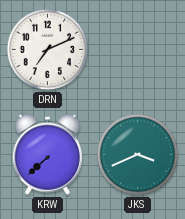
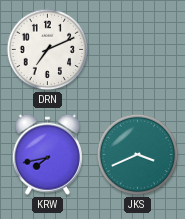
KRW: 7:38 -> 7:43
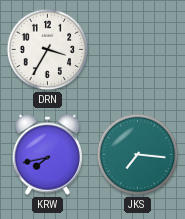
DRN: 7:11 -> 3:35
JKS: 3:41 -> 7:16
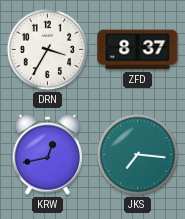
ZFD: none -> 8:37
KRW: 7:43 -> 12:43
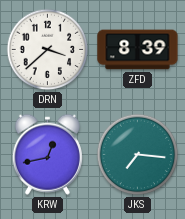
DRN: 3:35 -> 3:38
ZFD: 8:37 -> 8:39
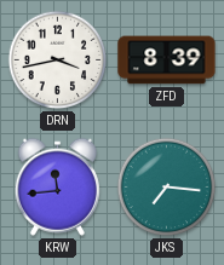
DRN: 3:38 -> 3:43
KRW: 12:43 -> 11:44
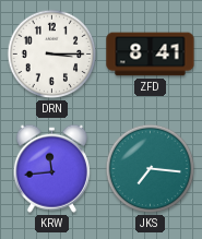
DRN: 3:43 -> 3:15
ZFD: 8:39 -> 8:41
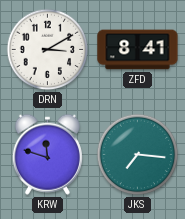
DRN: 3:15 -> 3:10
KRW: 11:44 -> 11:48
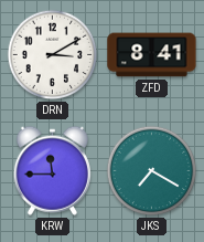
KRW: 11:48 -> 11:45
JKS: 7:16 -> 7:20
